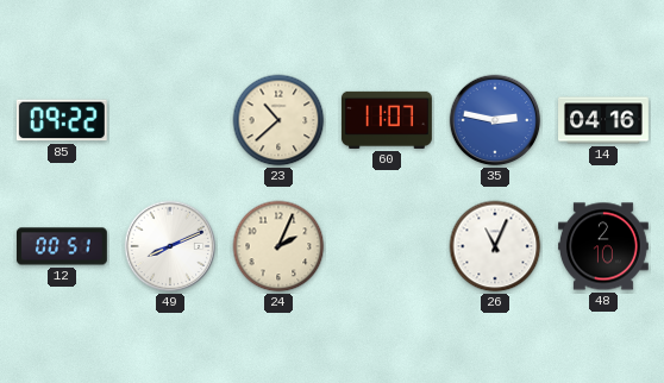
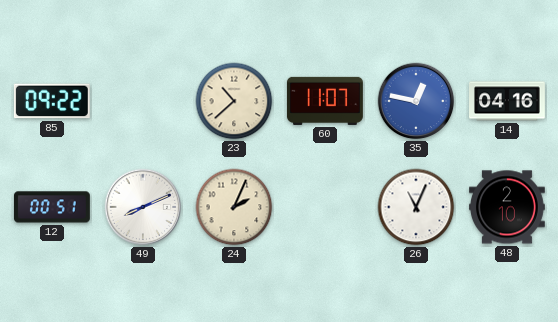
35: 2:47 -> 12:47
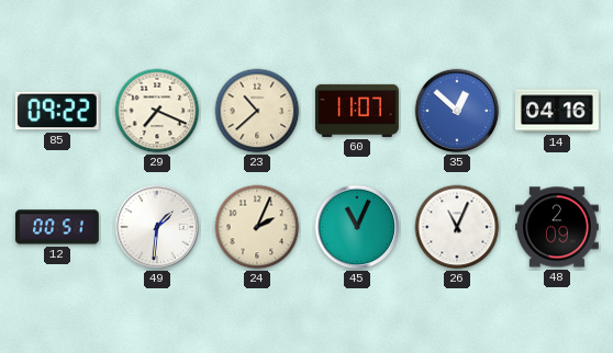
29: none -> 7:19
35: 12:47 -> 12:52
49: 8:11 -> 1:31
45: none -> 11:04
48: 2:10 -> 2:09
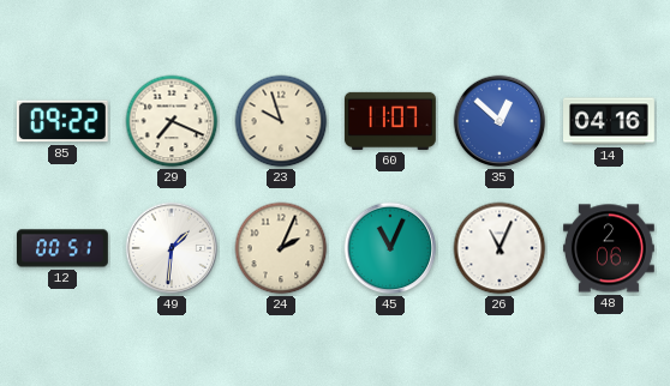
23: 10:38 -> 9:57
48: 2:09 -> 2:06
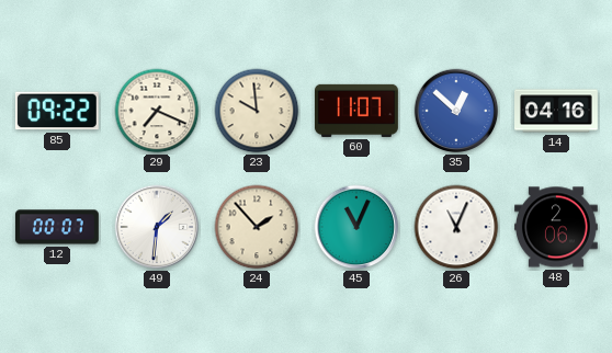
23: 9:57 -> 9:59
12: 00:51 -> 00:07
24: 2:04 -> 1:53
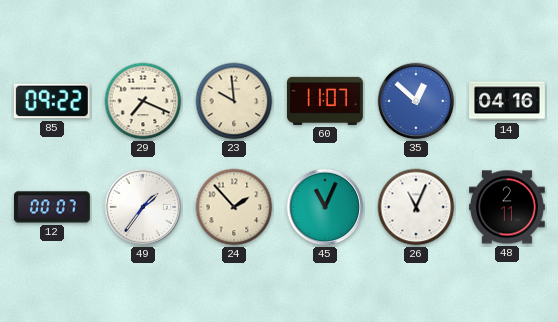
49: 1:31 -> 1:36
48: 2:06 -> 2:11
